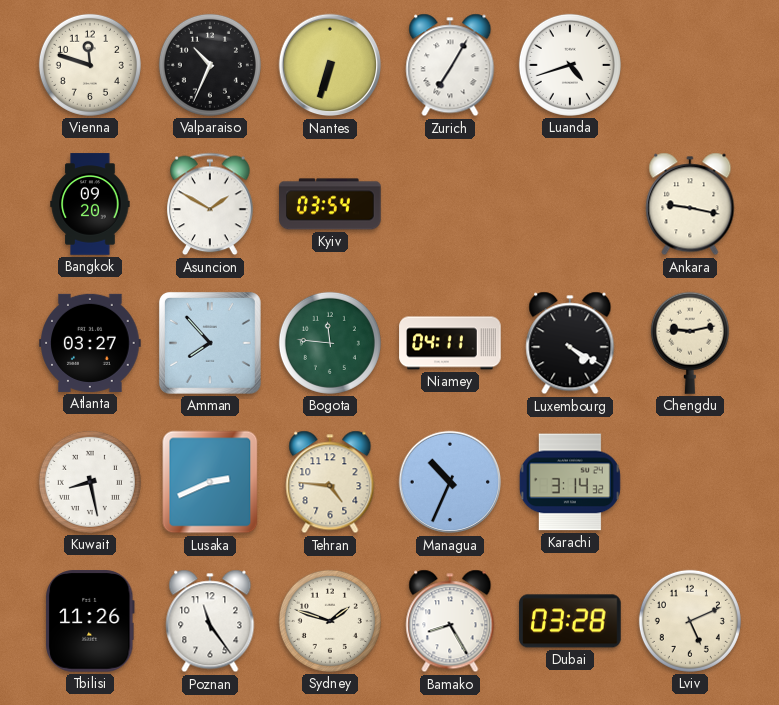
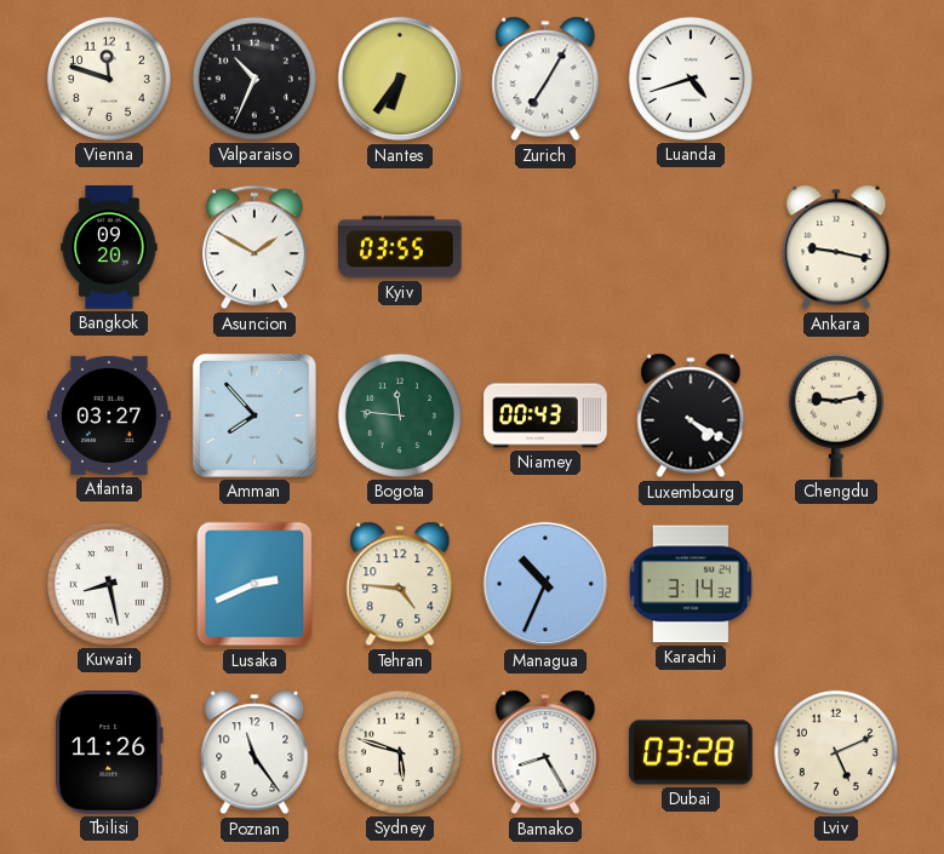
Nantes: 6:33 -> 6:36
Kyiv: 03:54 -> 03:55
Niamey: 04:11 -> 00:43
Sydney: 1:48 -> 5:48
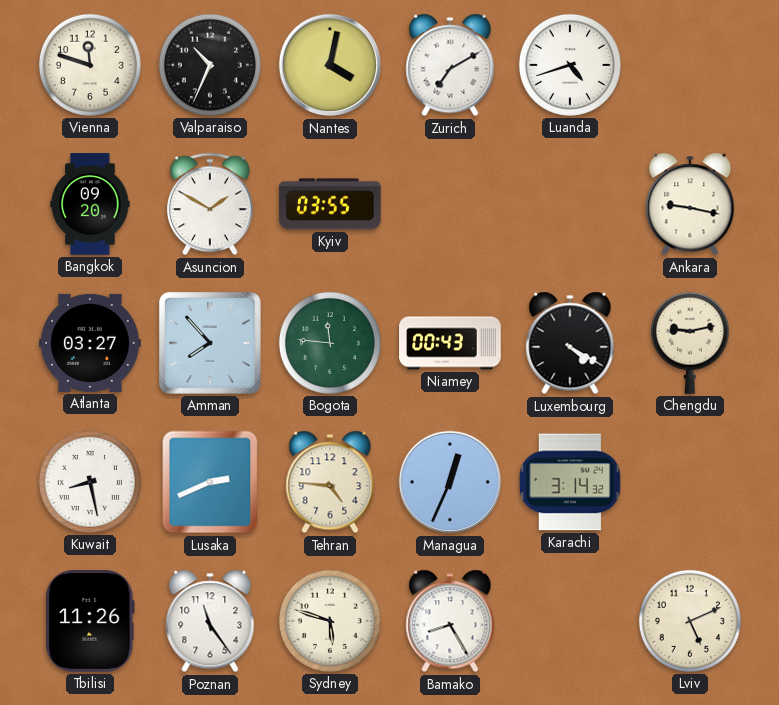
Nantes: 6:36 -> 4:02
Zurich: 7:05 -> 7:10
Managua: 10:34 -> 12:34
Dubai: 03:28 -> none
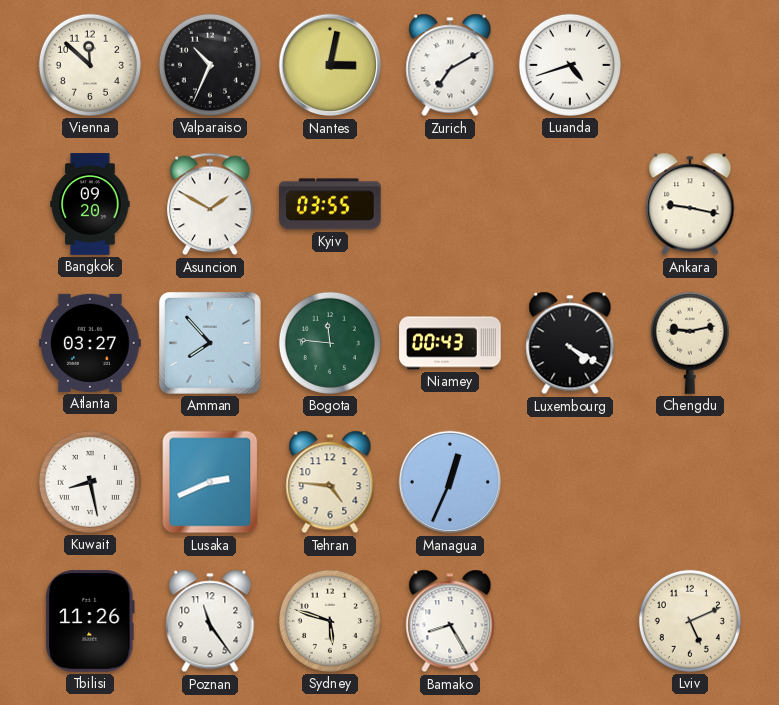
Vienna: 11:48 -> 11:52
Nantes: 4:02 -> 3:02
Karachi: 3:14 -> none
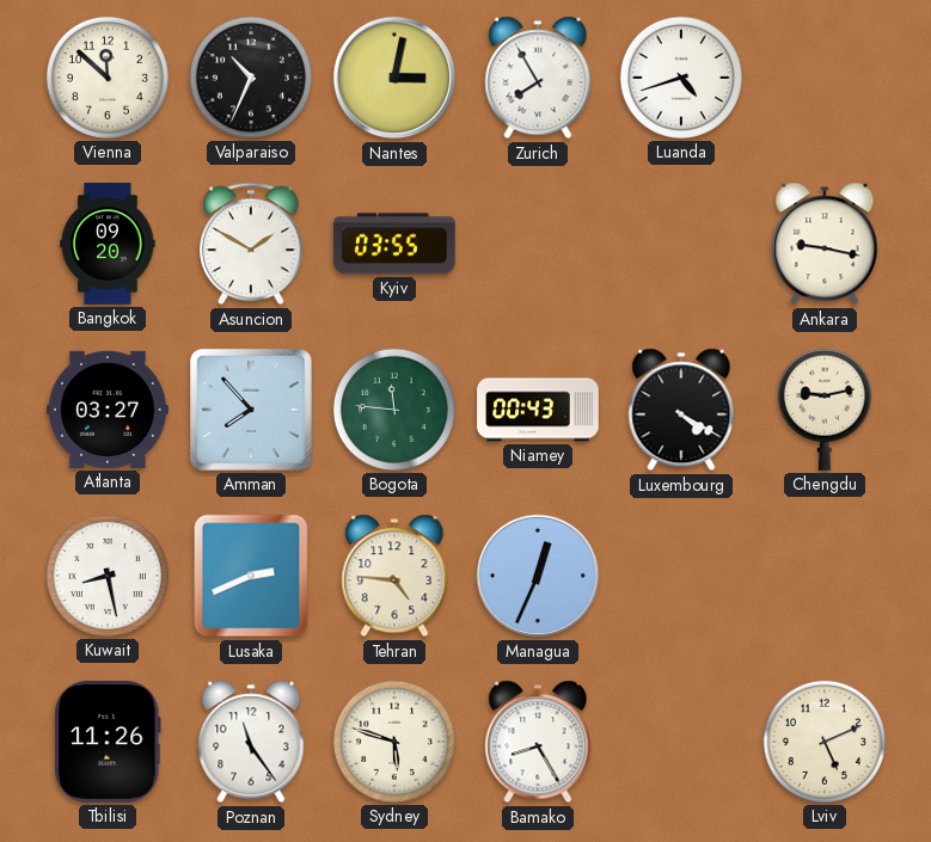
Zurich: 7:10 -> 7:55
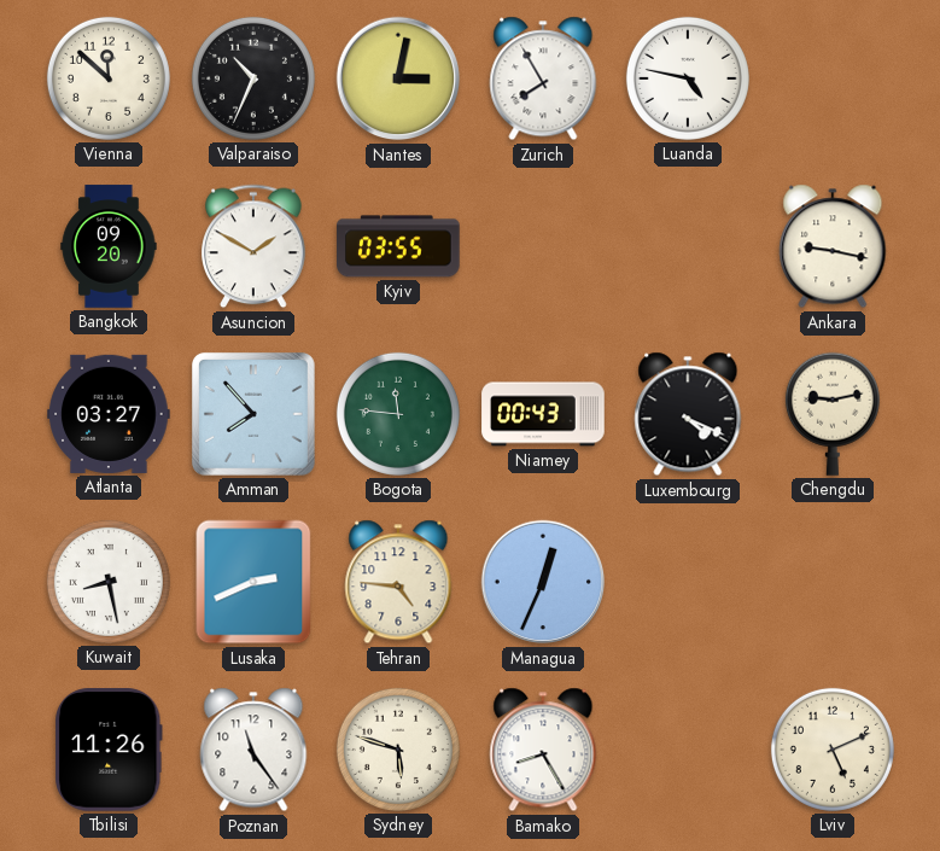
Luanda: 4:42 -> 4:47
Luxembourg: 4:20 -> 4:19
